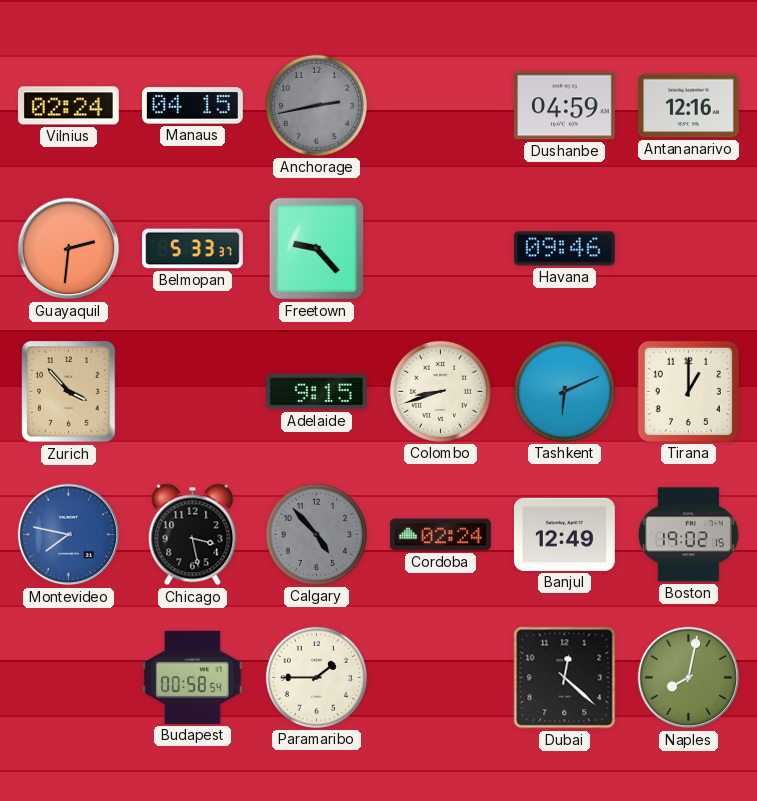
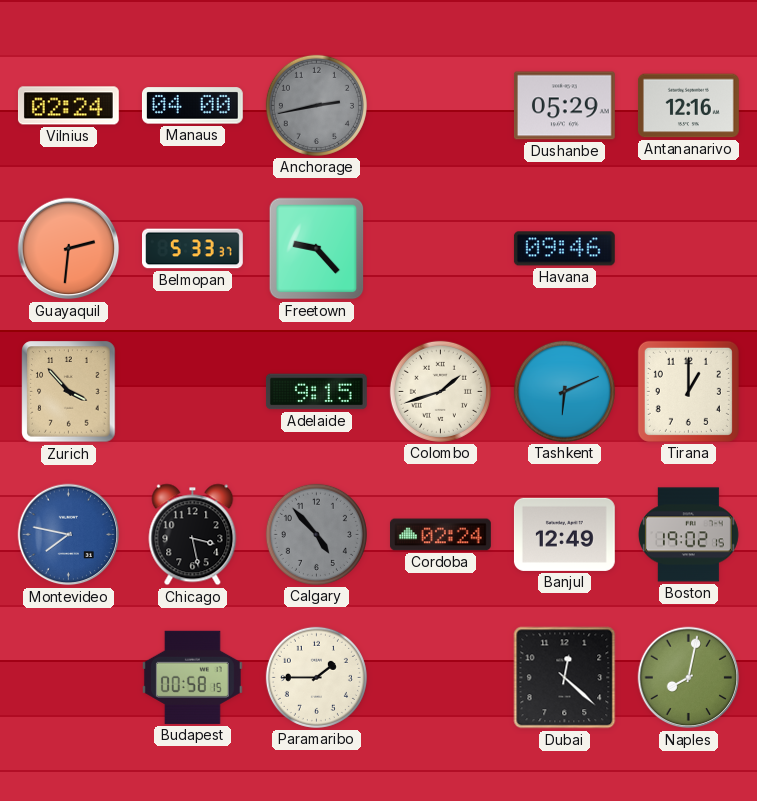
Manaus: 04:15 -> 04:00
Dushanbe: 04:59 -> 05:29
Colombo: 8:42 -> 1:42
Budapest: 00:58:54 -> 00:58:15
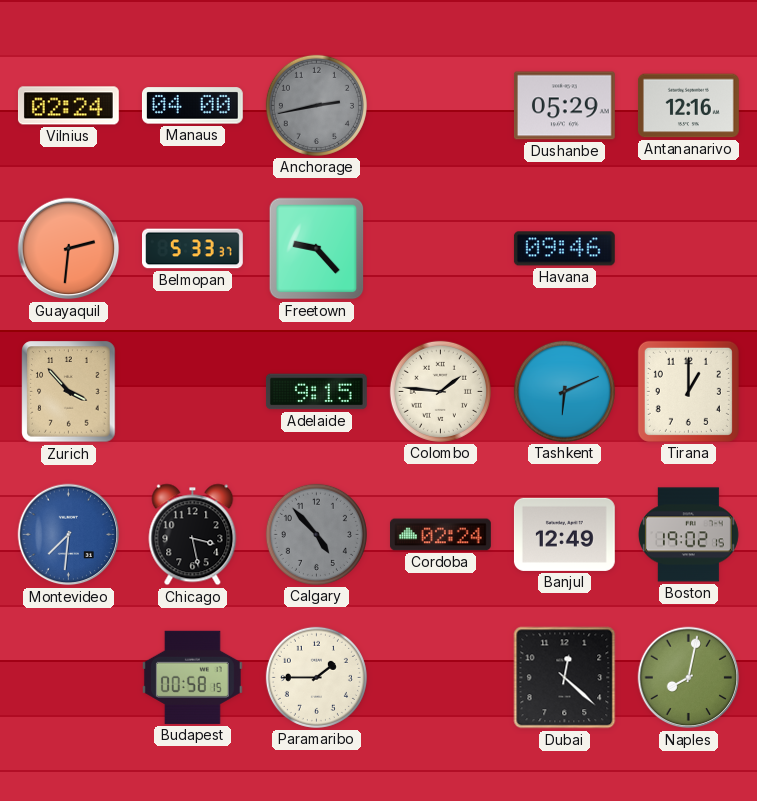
Colombo: 1:42 -> 1:46
Montevideo: 7:47 -> 7:31
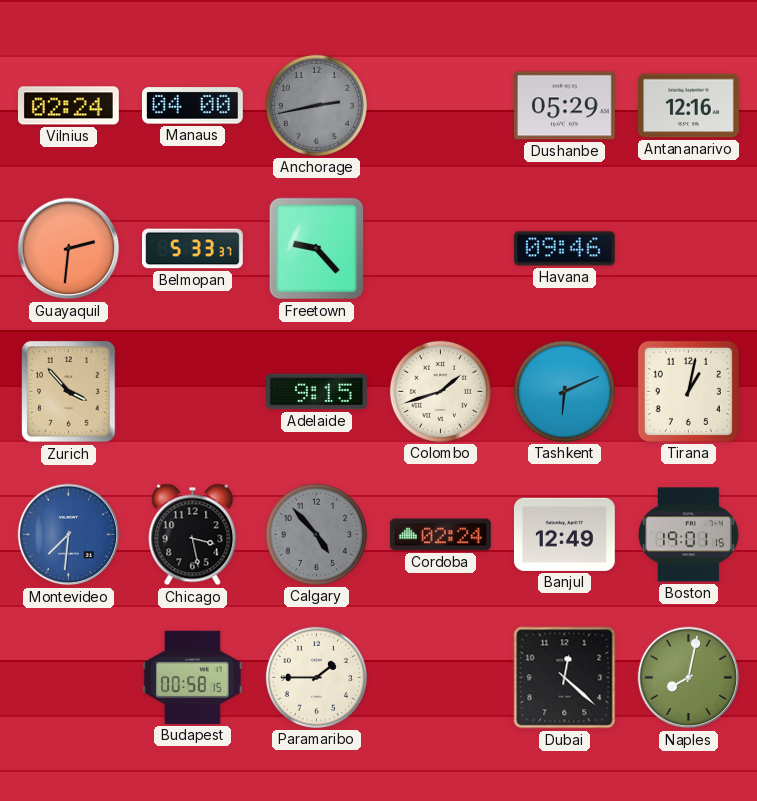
Colombo: 1:46 -> 1:42
Tirana: 1:00 -> 1:02
Boston: 19:02 -> 19:01
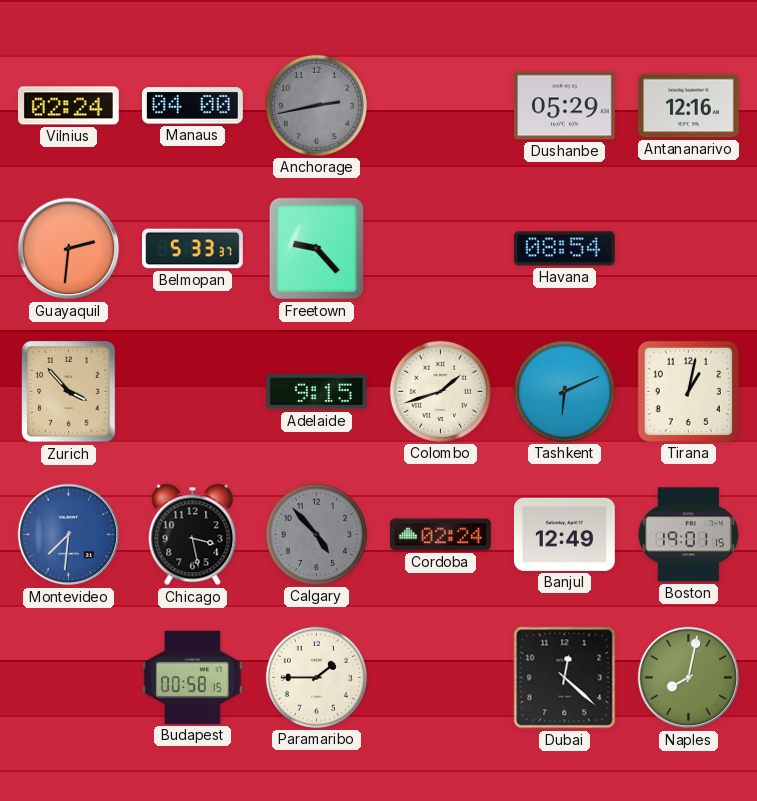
Havana: 09:46 -> 08:54
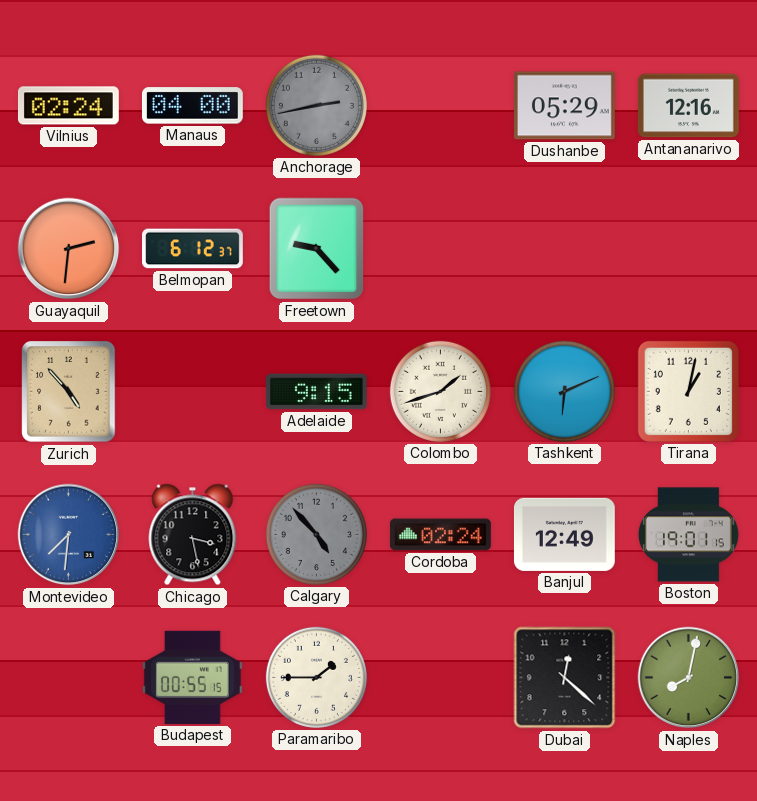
Belmopan: 5:33 -> 6:12
Havana: 08:54 -> none
Zurich: 3:53 -> 4:53
Budapest: 00:58 -> 00:55
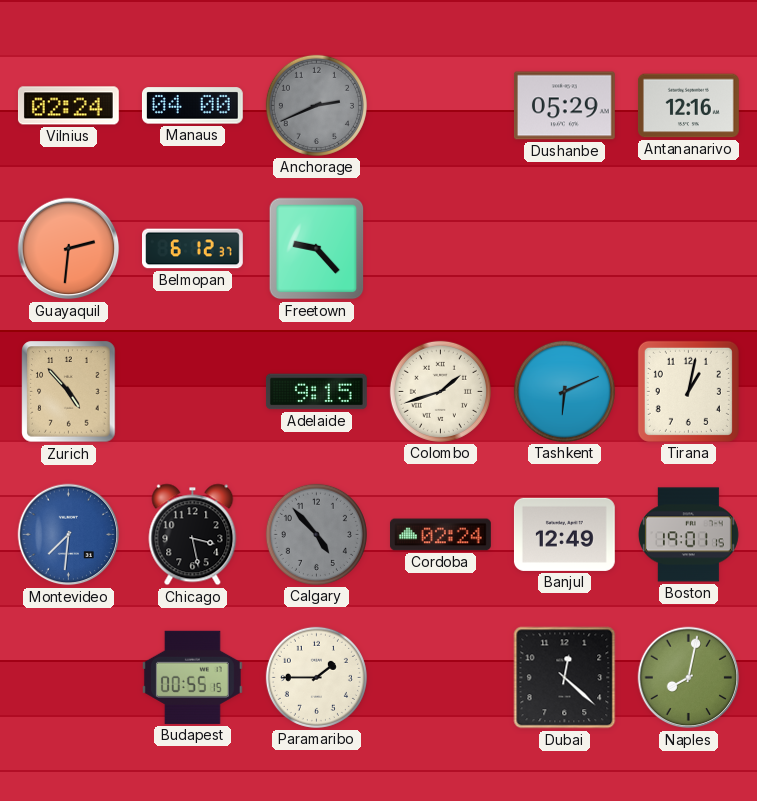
Anchorage: 2:43 -> 2:41
